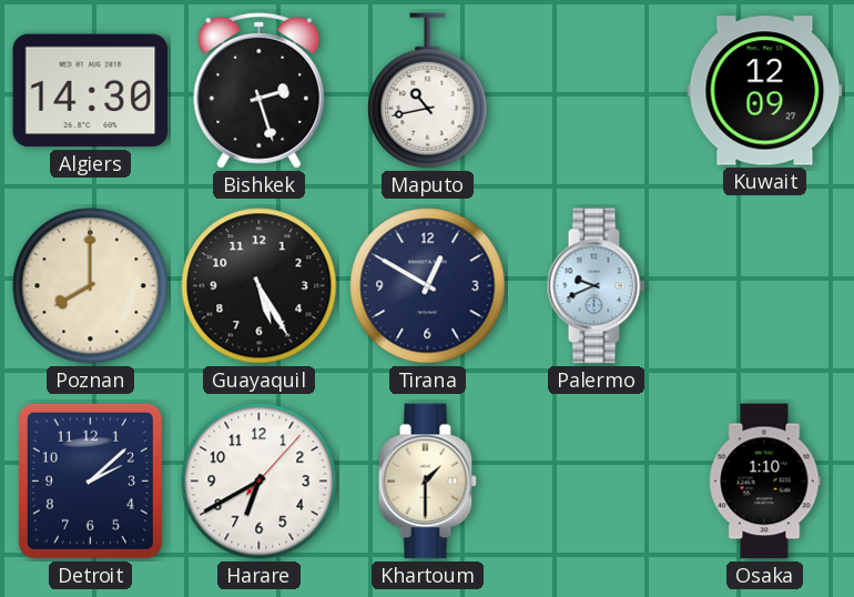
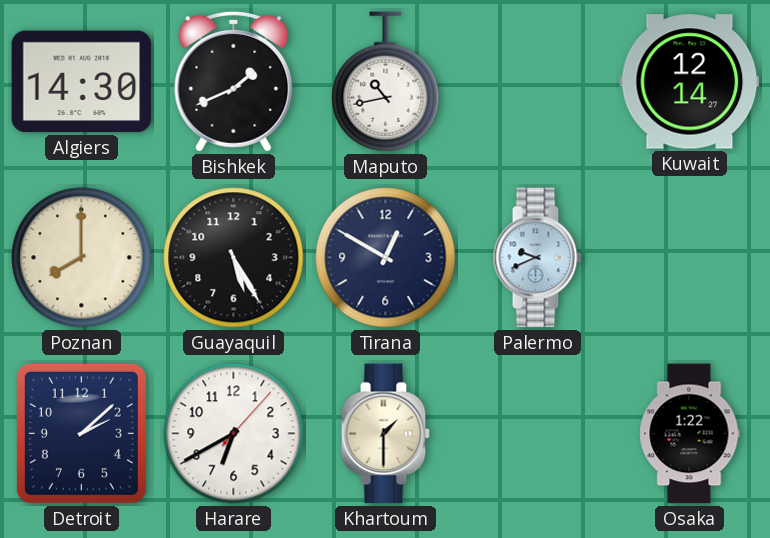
Bishkek: 2:27 -> 1:41
Kuwait: 12:09 -> 12:14
Osaka: 1:10 -> 1:22
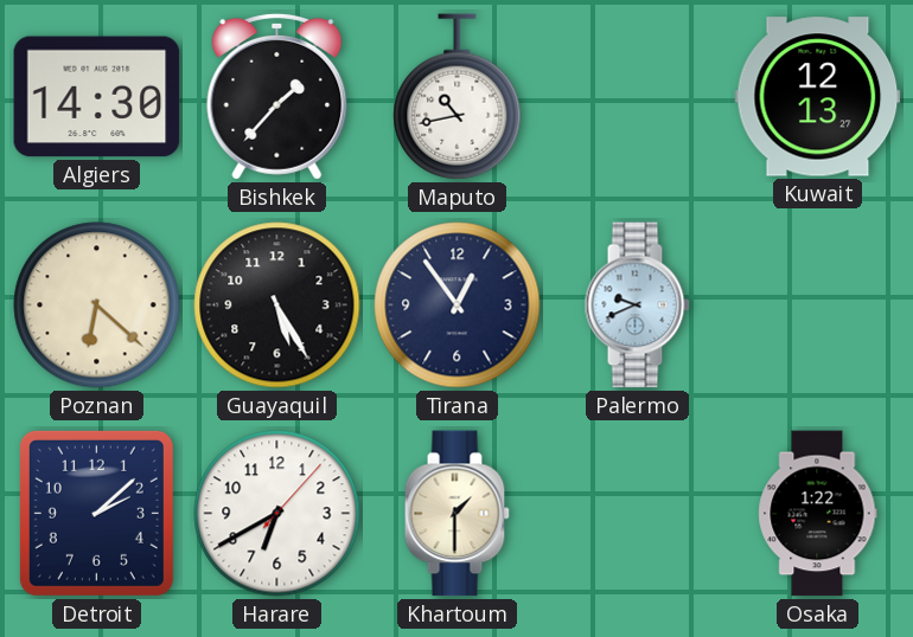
Bishkek: 1:41 -> 1:37
Kuwait: 12:14 -> 12:13
Poznan: 8:00 -> 6:22
Tirana: 12:50 -> 12:54
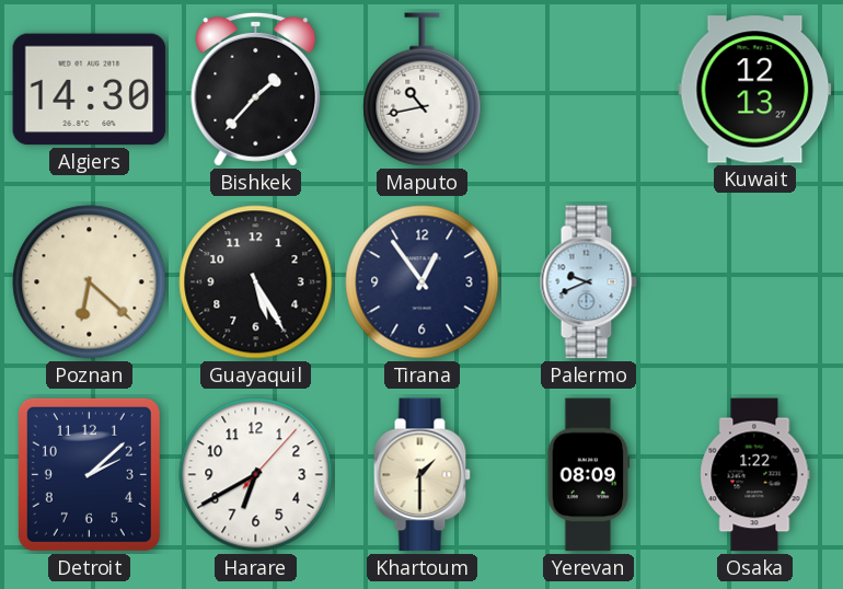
Yerevan: none -> 08:09
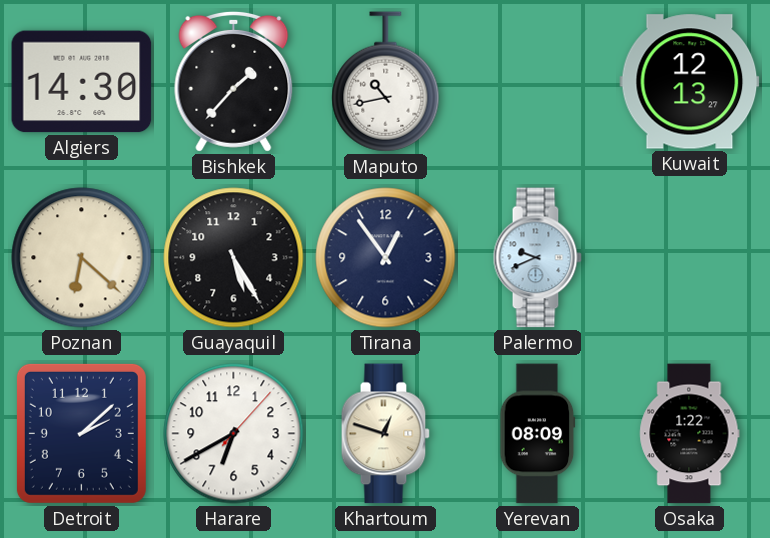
Khartoum: 1:30 -> 12:48
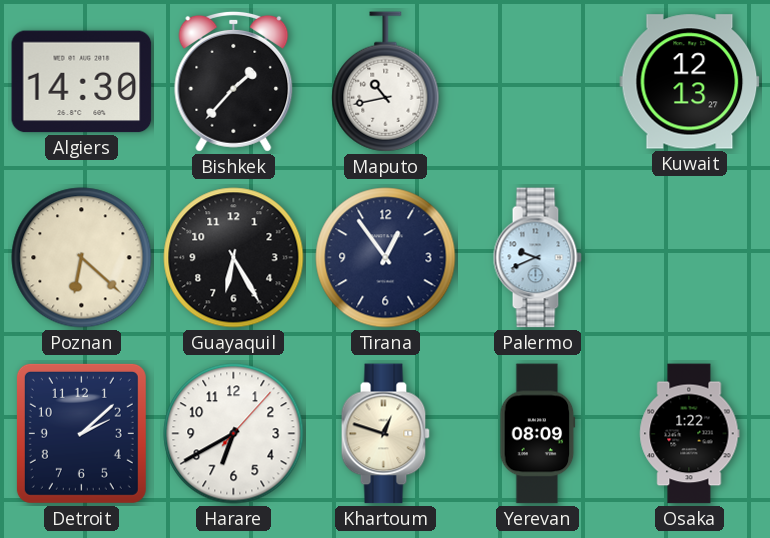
Guayaquil: 5:25 -> 6:25
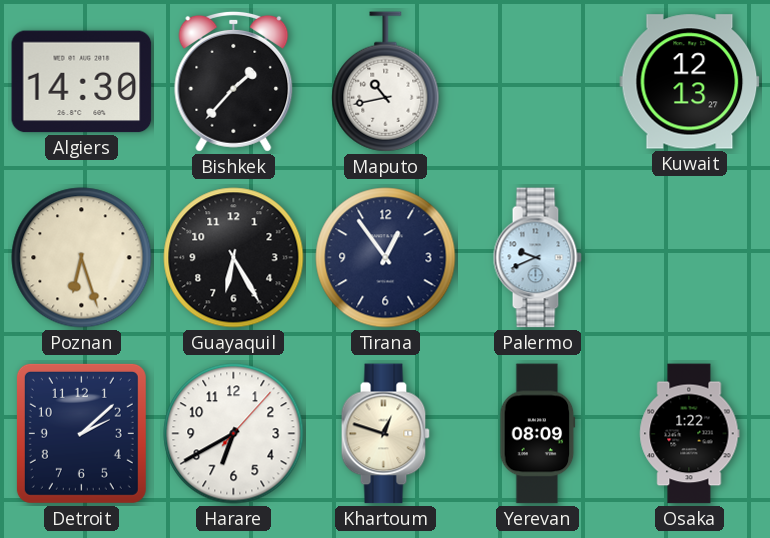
Poznan: 6:22 -> 6:27
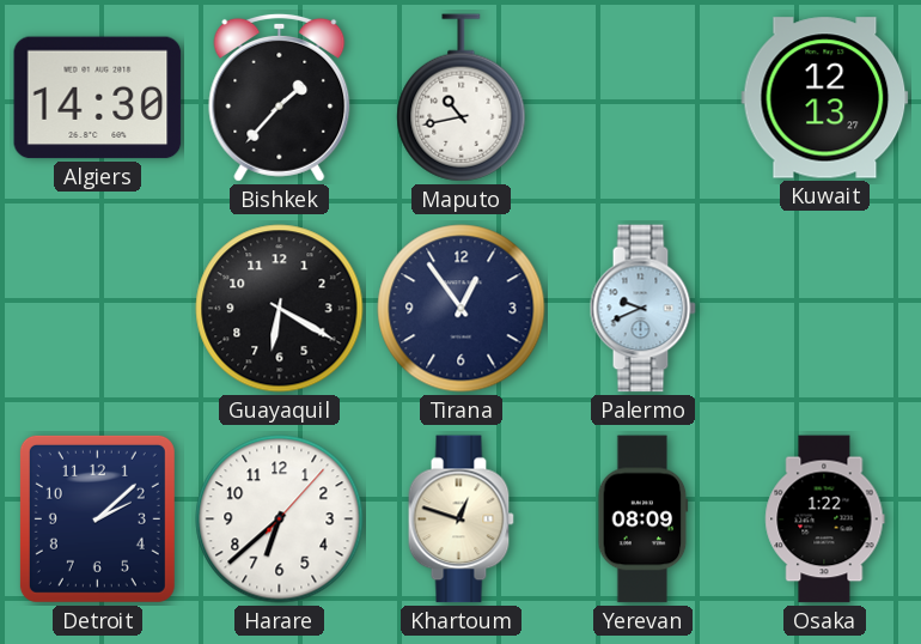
Poznan: 6:27 -> none
Guayaquil: 6:25 -> 6:20
Harare: 6:40 -> 6:38
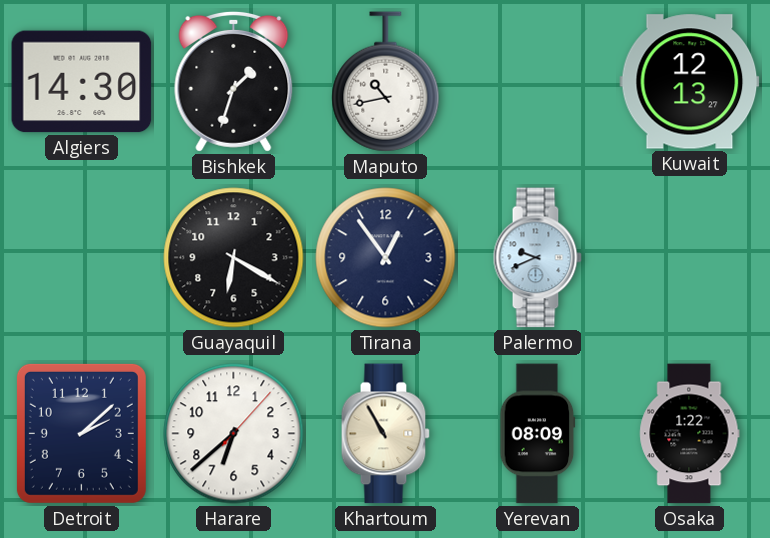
Bishkek: 1:37 -> 1:33
Khartoum: 12:48 -> 10:55
